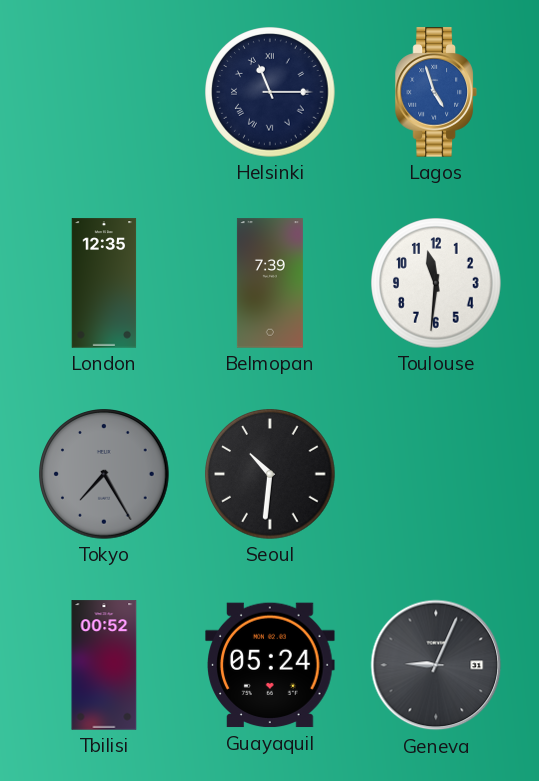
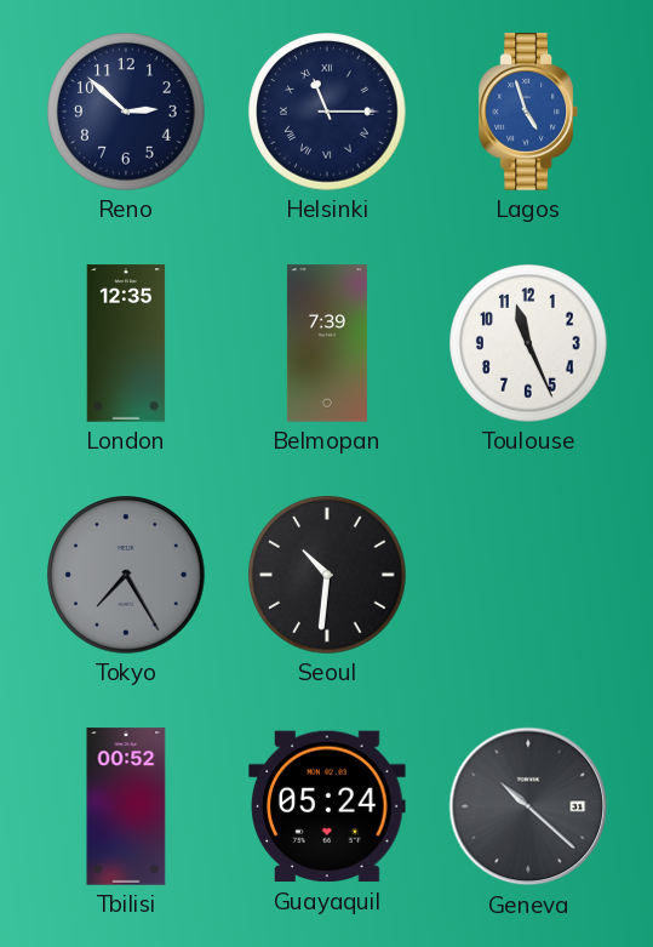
Reno: none -> 2:52
Toulouse: 11:31 -> 11:26
Geneva: 9:04 -> 10:22
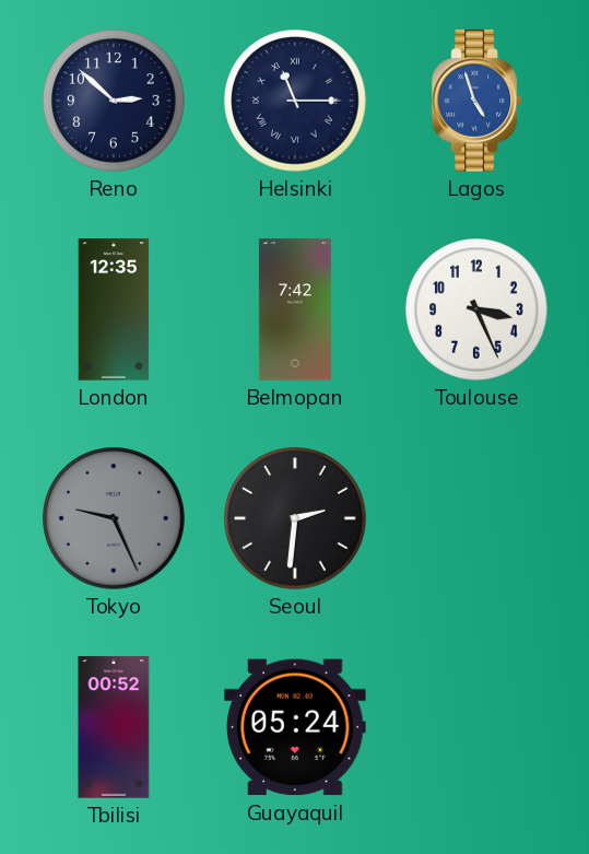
Belmopan: 7:39 -> 7:42
Toulouse: 11:26 -> 3:26
Tokyo: 7:25 -> 9:26
Seoul: 10:31 -> 2:31
Geneva: 10:22 -> none
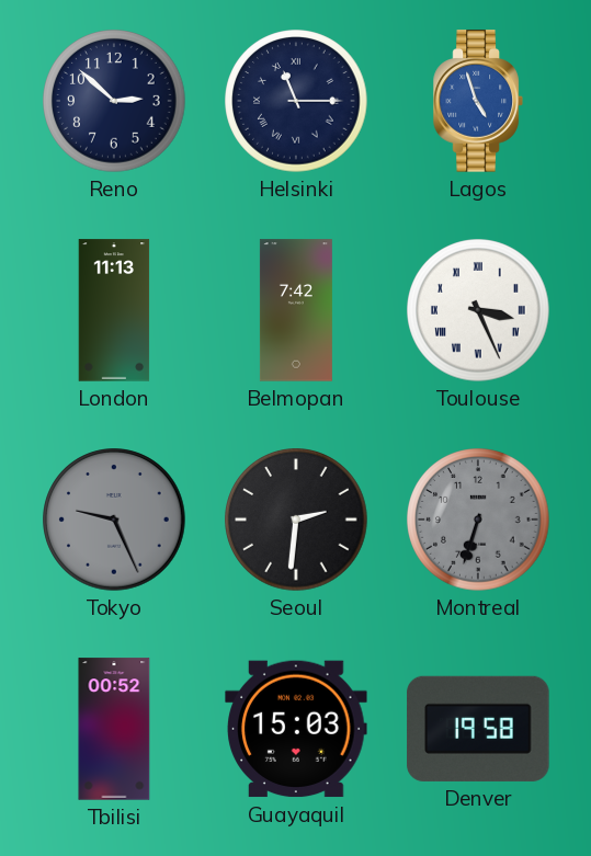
London: 12:35 -> 11:13
Toulouse numerals: Arabic -> Roman
Montreal: none -> 6:33
Guayaquil: 05:24 -> 15:03
Denver: none -> 19:58
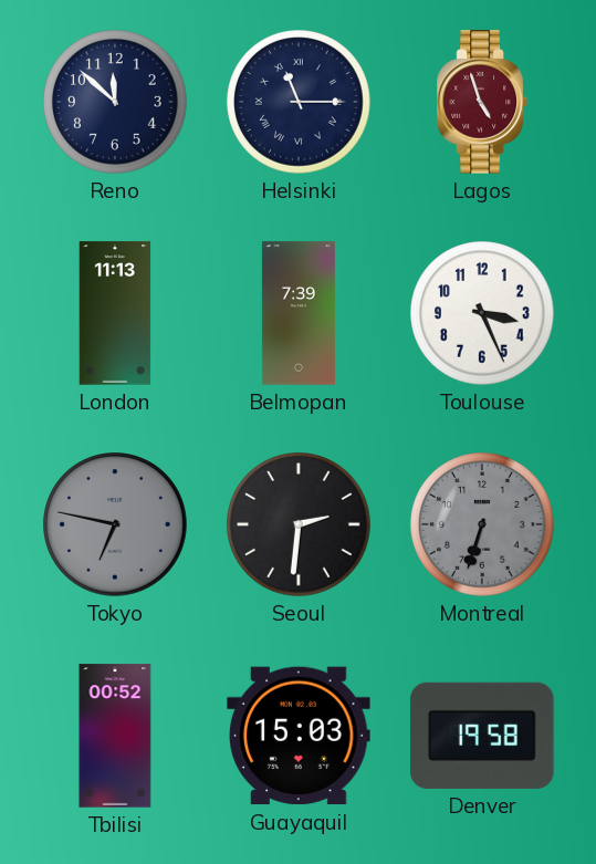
Reno: 2:52 -> 11:52
Lagos dial: blue -> burgundy
Belmopan: 7:42 -> 7:39
Toulouse numerals: Roman -> Arabic
Tokyo: 9:26 -> 6:47
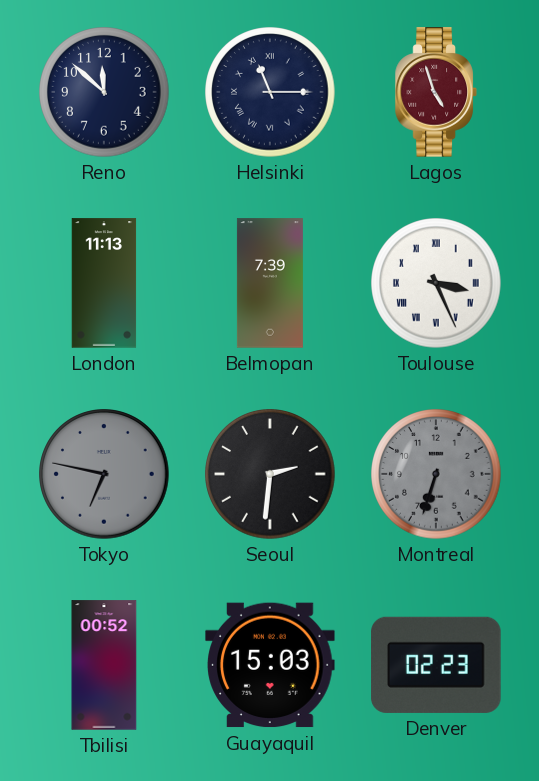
Toulouse numerals: Arabic -> Roman
Denver: 19:58 -> 02:23
